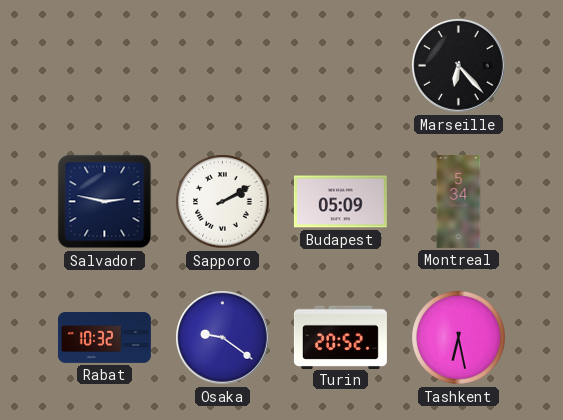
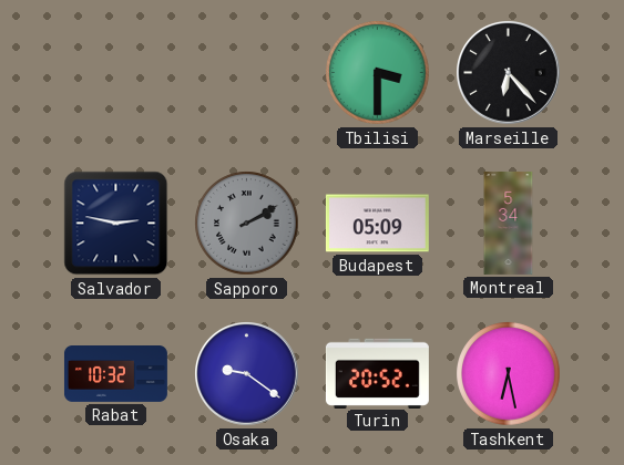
Tbilisi: none -> 3:30
Sapporo dial: white -> grey
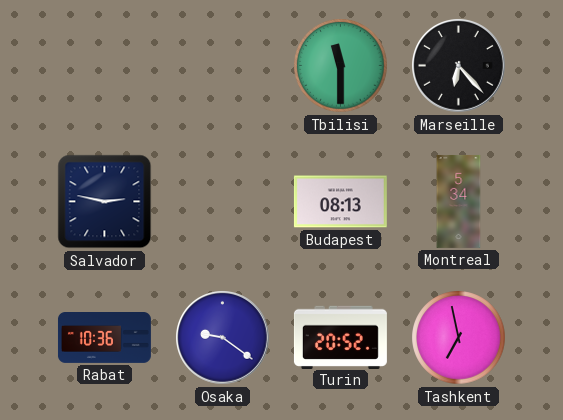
Tbilisi: 3:30 -> 11:30
Sapporo: 2:10 -> none
Budapest: 05:09 -> 08:13
Rabat: 10:32 -> 10:36
Tashkent: 6:28 -> 6:58
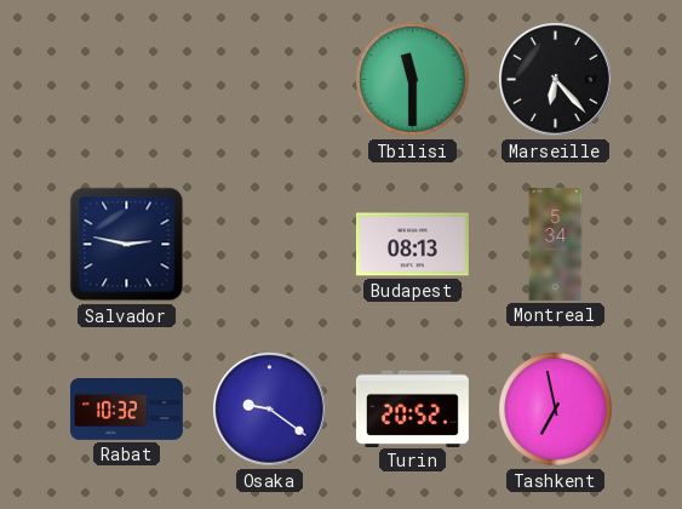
Rabat: 10:36 -> 10:32
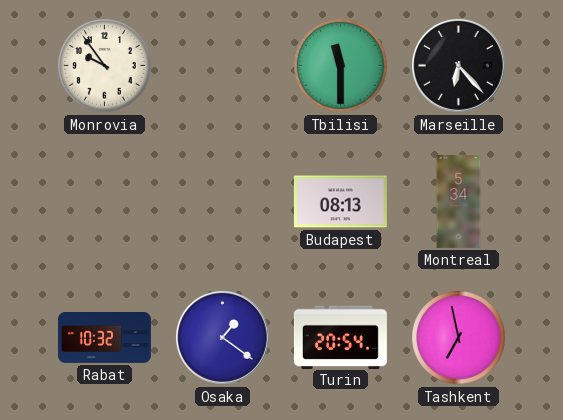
Monrovia: none -> 9:54
Salvador: 2:47 -> none
Osaka: 9:21 -> 1:21
Turin: 20:52 -> 20:54
